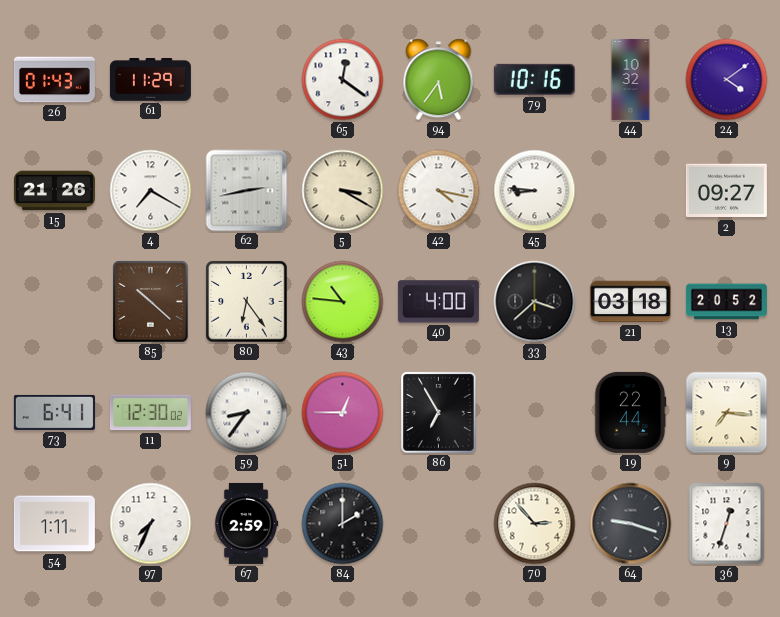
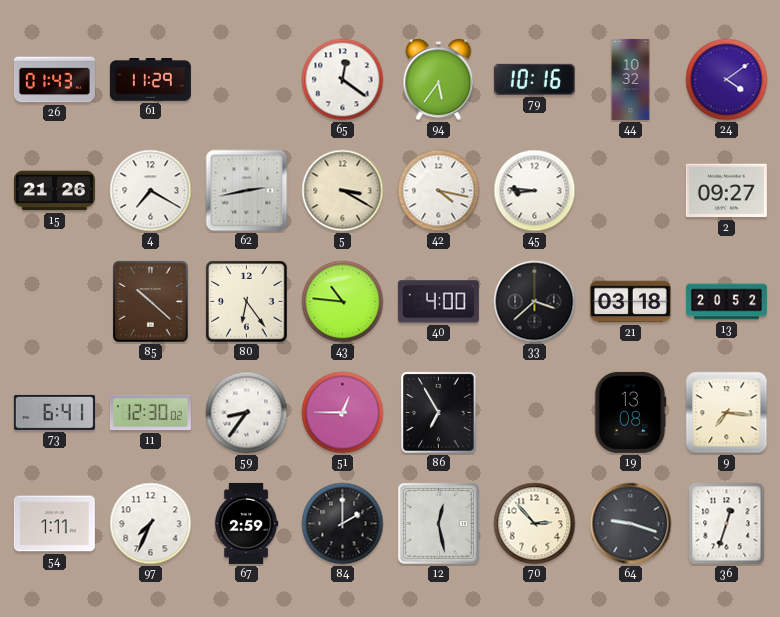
19: 22:44 -> 13:08
12: none -> 12:28
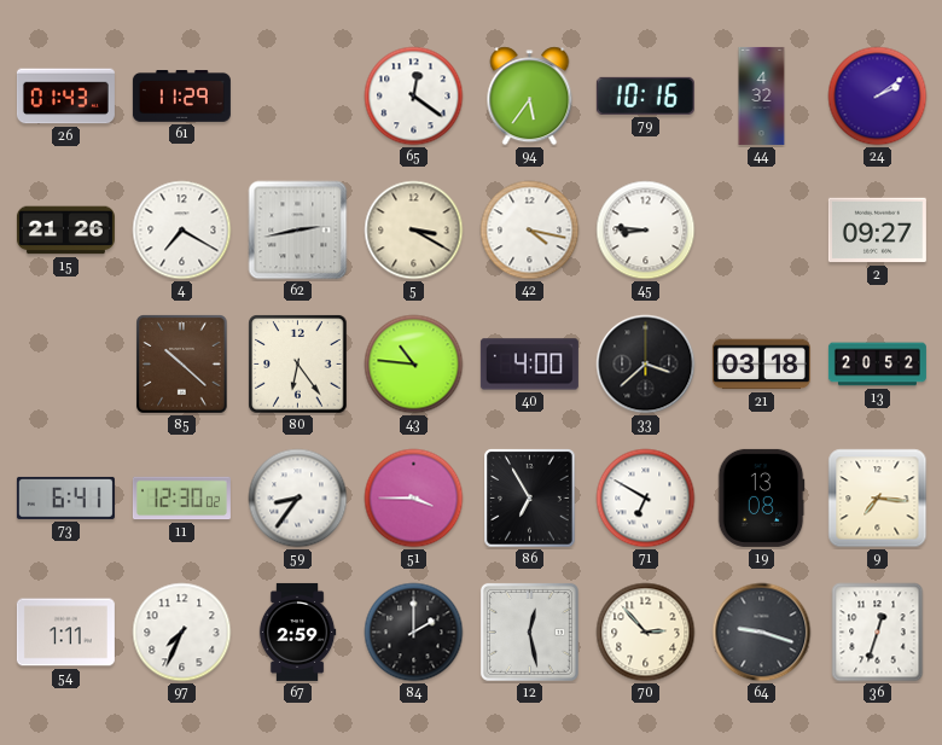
44: 10:32 -> 4:32
24: 4:09 -> 2:09
51: 12:45 -> 3:45
71: none -> 6:50
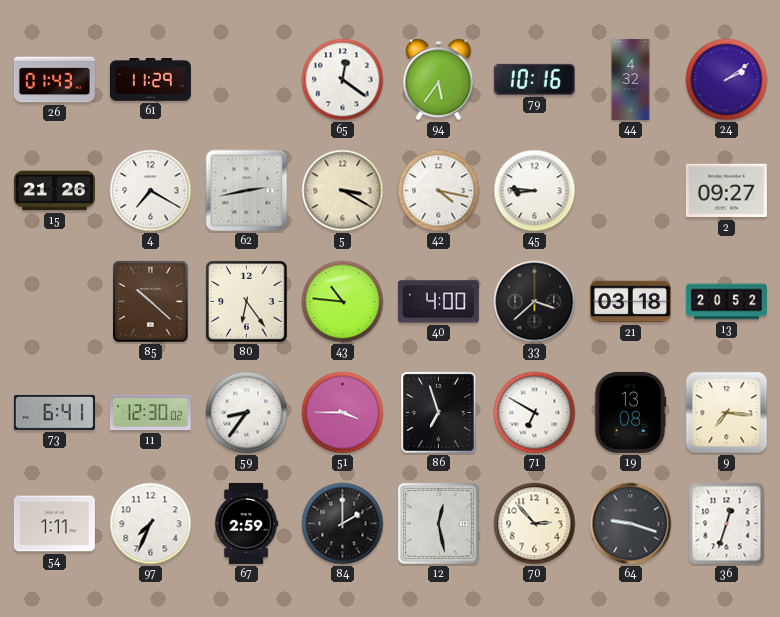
86: 6:55 -> 6:57
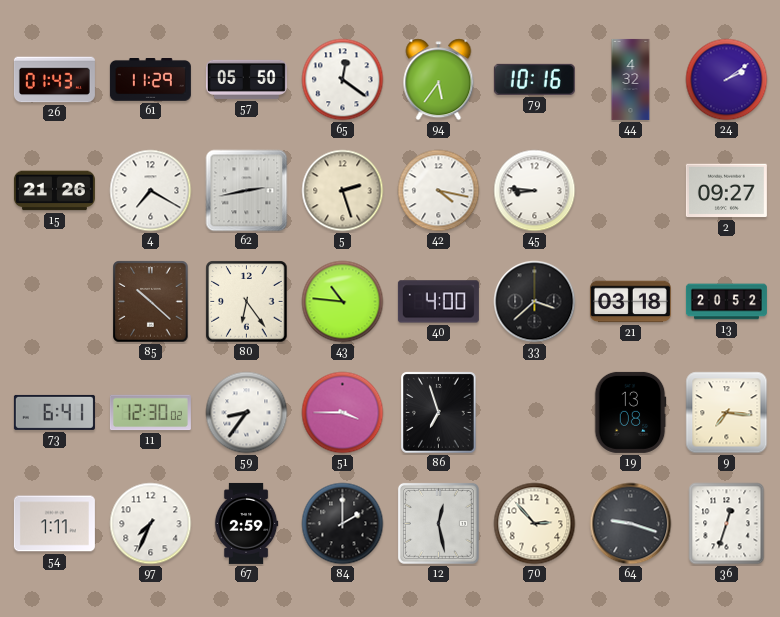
57: none -> 05:50
5: 3:20 -> 2:27
71: 6:50 -> none
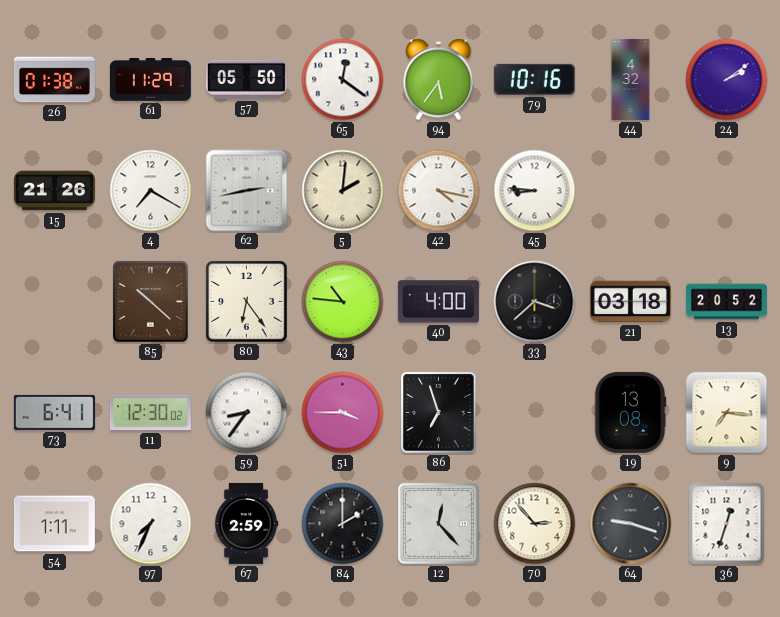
26: 01:43 -> 01:38
5: 2:27 -> 2:01
2: 09:27 -> none
12: 12:28 -> 12:23
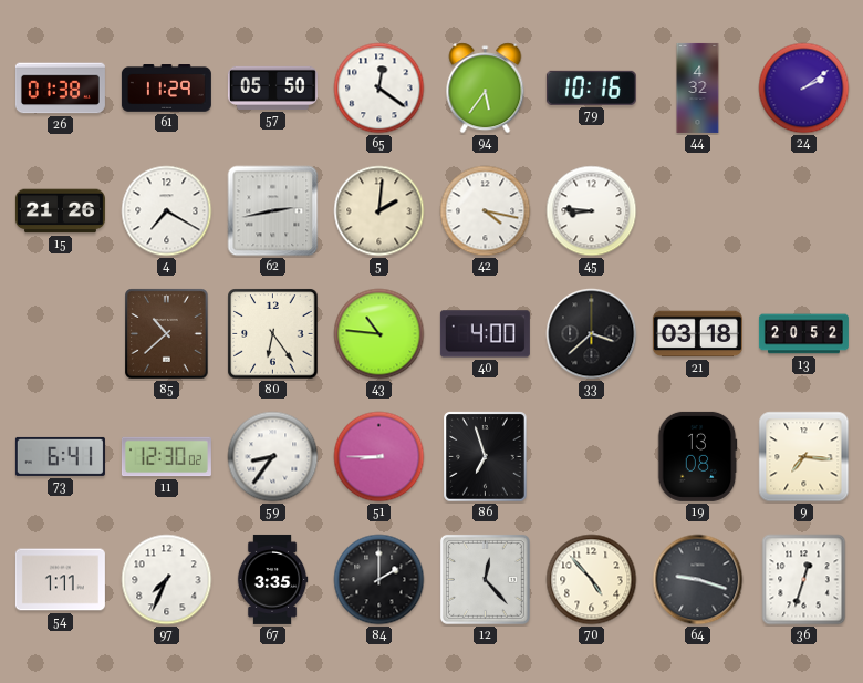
85: 10:22 -> 10:38
51: 3:45 -> 8:45
67: 2:59 -> 3:35
70: 2:53 -> 4:53
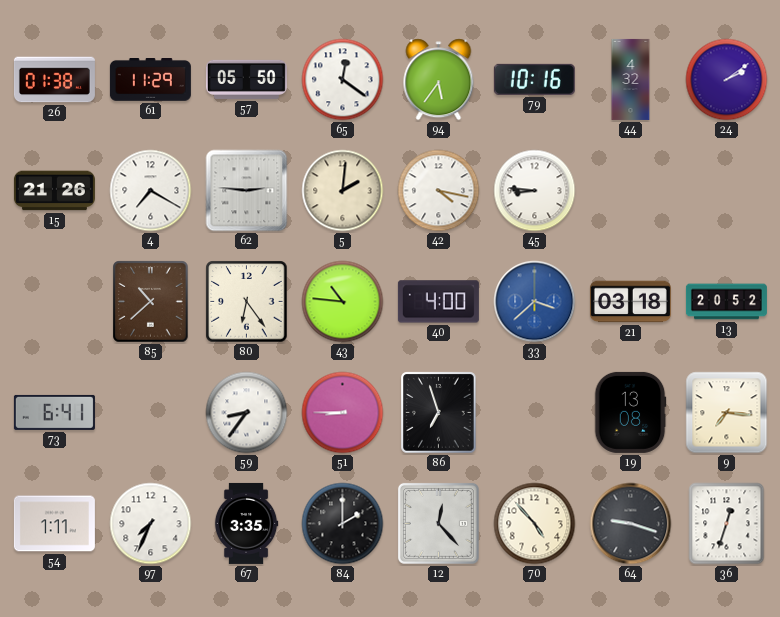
62: 2:43 -> 2:46
33 dial: black -> blue
11: 12:30 -> none
